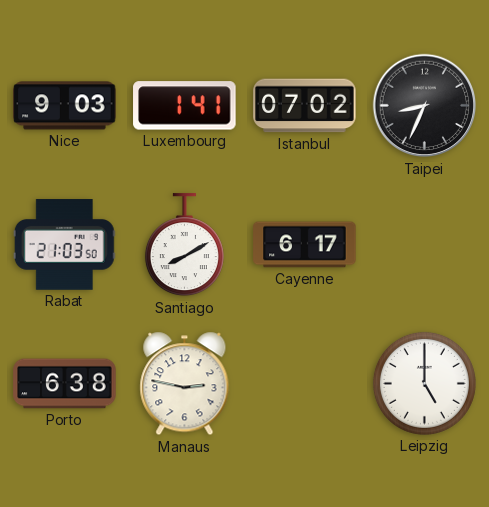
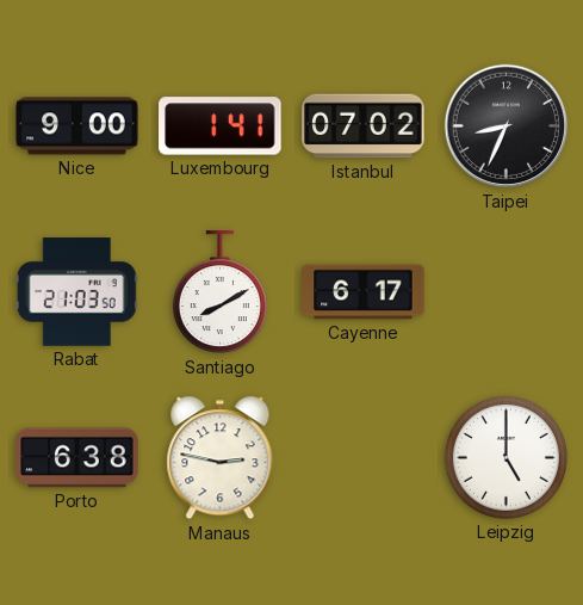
Nice: 9:03 -> 9:00
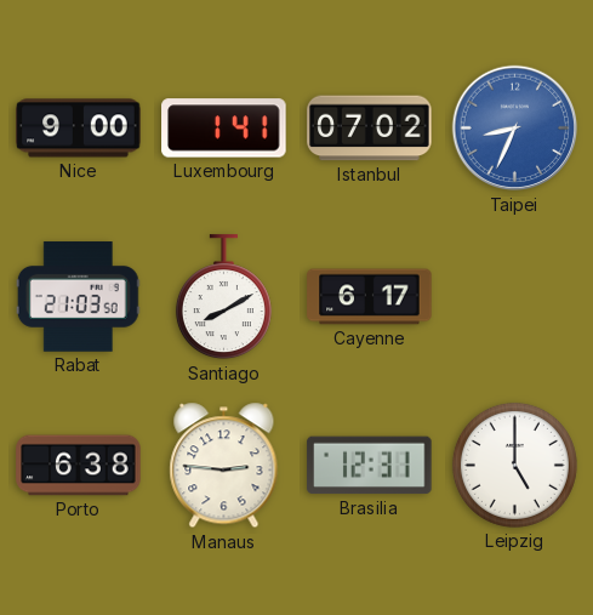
Taipei dial: black -> blue
Manaus: 2:47 -> 2:46
Brasilia: none -> 12:31
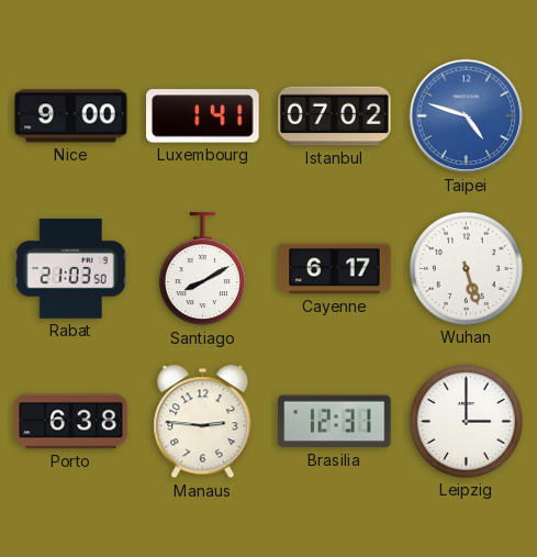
Taipei: 8:34 -> 4:48
Wuhan: none -> 5:27
Leipzig: 5:00 -> 3:00
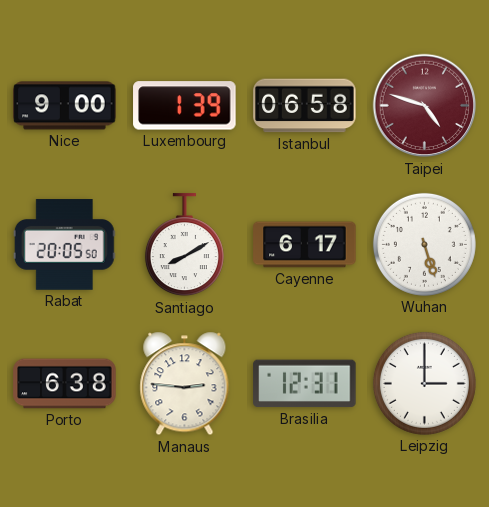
Luxembourg: 1:41 -> 1:39
Istanbul: 07:02 -> 06:58
Taipei dial: blue -> burgundy
Rabat: 21:03 -> 20:05
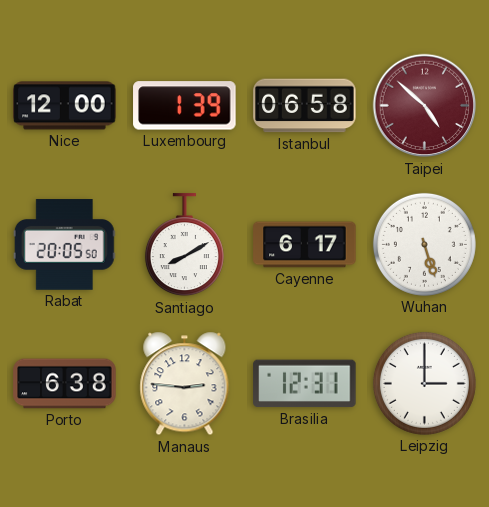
Nice: 9:00 -> 12:00
Taipei: 4:48 -> 4:52
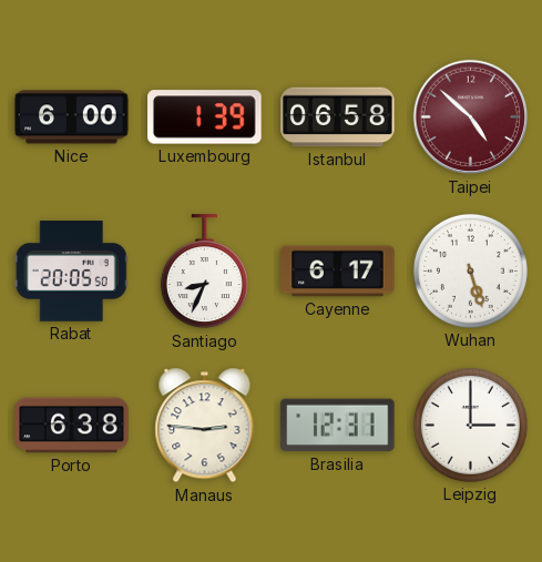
Nice: 12:00 -> 6:00
Santiago: 8:10 -> 8:34
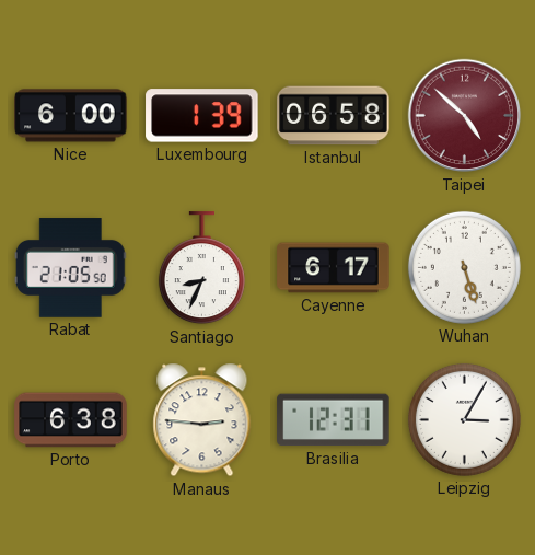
Rabat: 20:05 -> 21:05
Leipzig: 3:00 -> 3:05
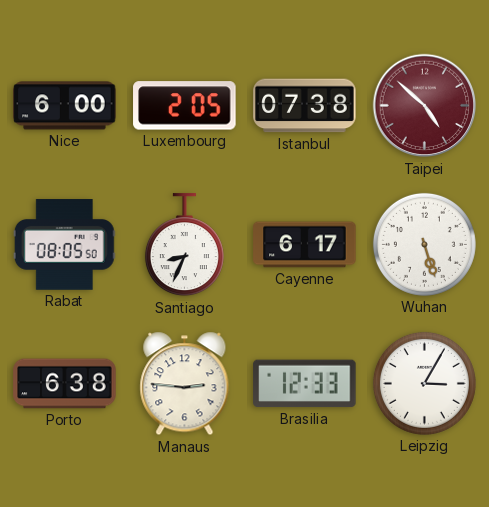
Luxembourg: 1:39 -> 2:05
Istanbul: 06:58 -> 07:38
Rabat: 21:05 -> 08:05
Brasilia: 12:31 -> 12:33
